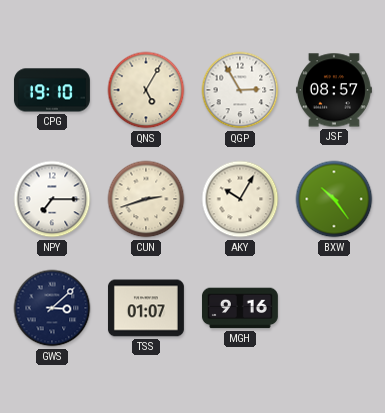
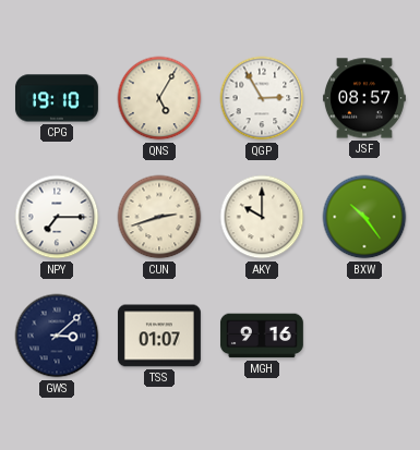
AKY: 10:05 -> 10:00
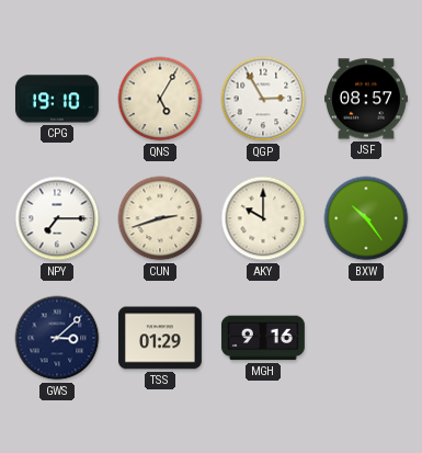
TSS: 01:07 -> 01:29
